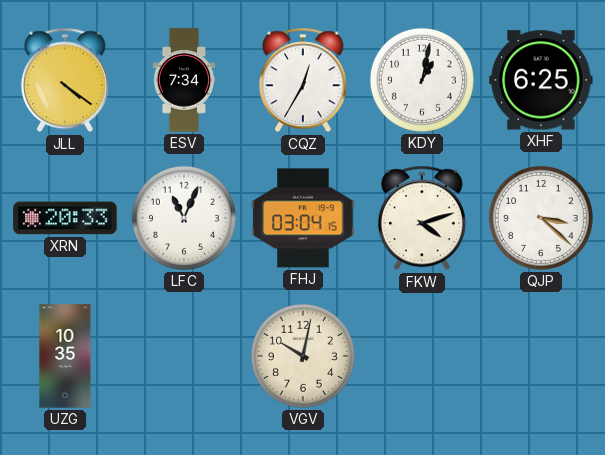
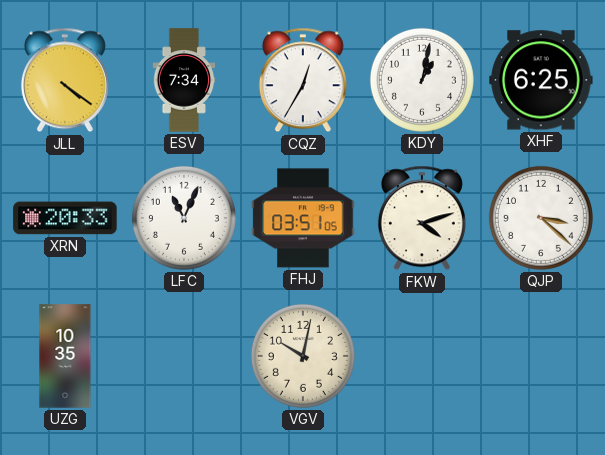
FHJ: 03:04 -> 03:51
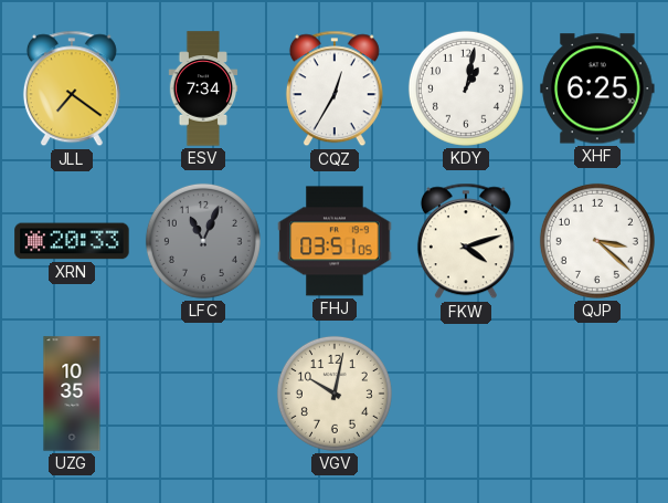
JLL: 4:21 -> 7:21
LFC dial: white -> grey
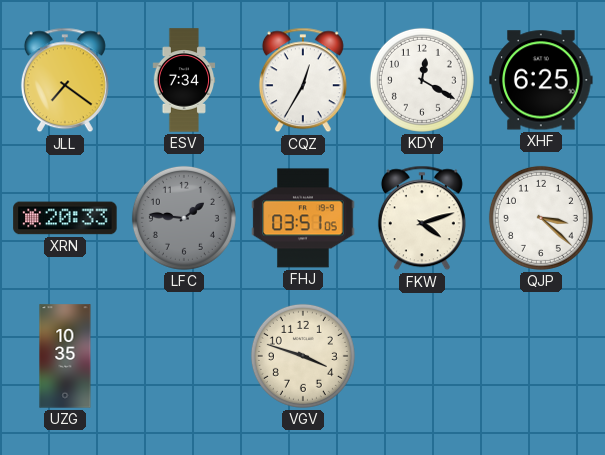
KDY: 1:02 -> 12:20
LFC: 11:04 -> 1:46
VGV: 10:02 -> 3:48
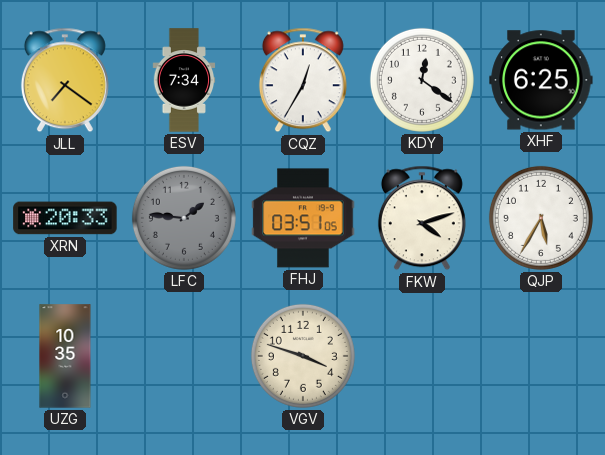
KDY: 12:20 -> 12:21
QJP: 3:22 -> 5:35
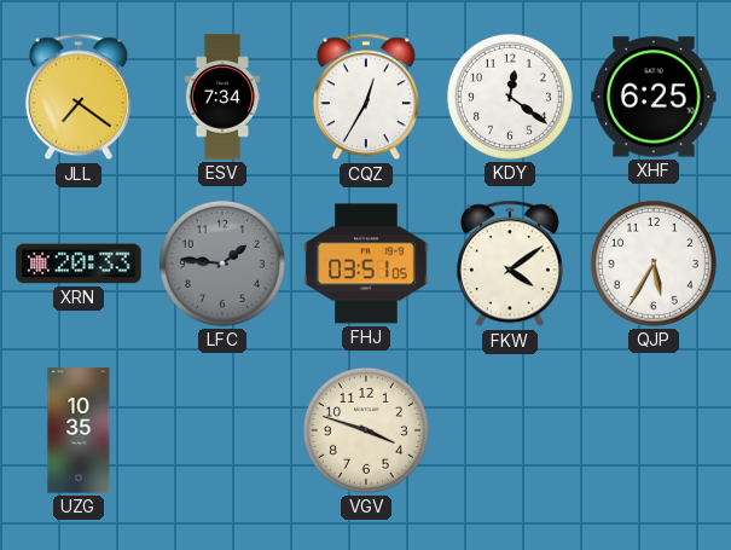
FKW: 4:12 -> 4:09
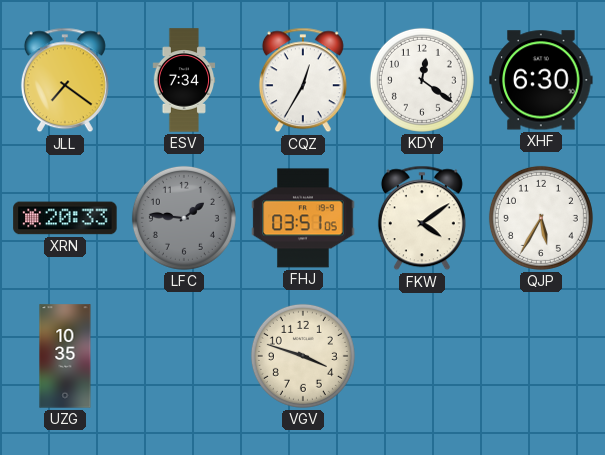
XHF: 6:25 -> 6:30
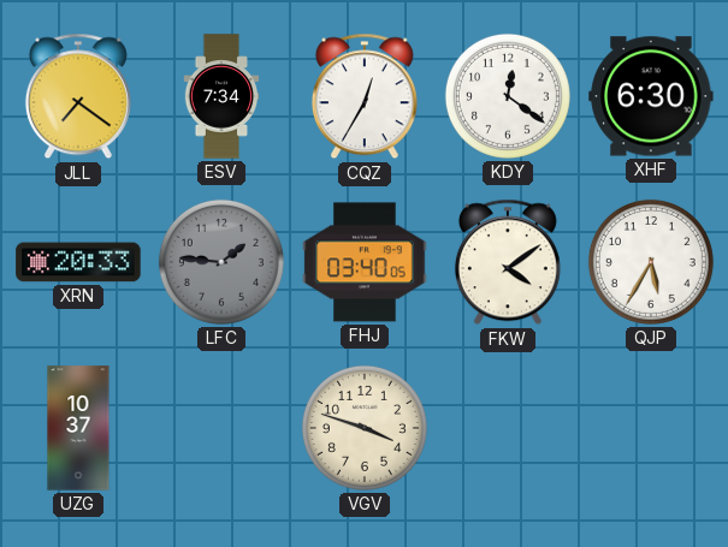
FHJ: 03:51 -> 03:40
UZG: 10:35 -> 10:37
